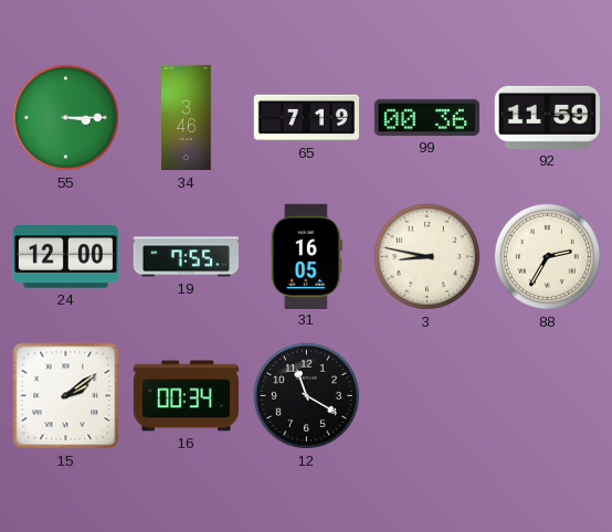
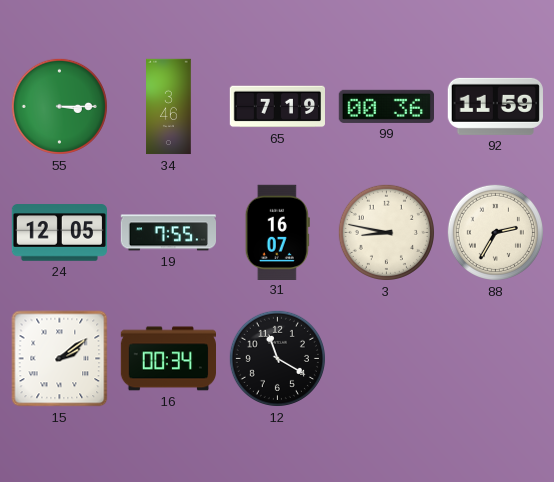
24: 12:00 -> 12:05
31: 16:05 -> 16:07
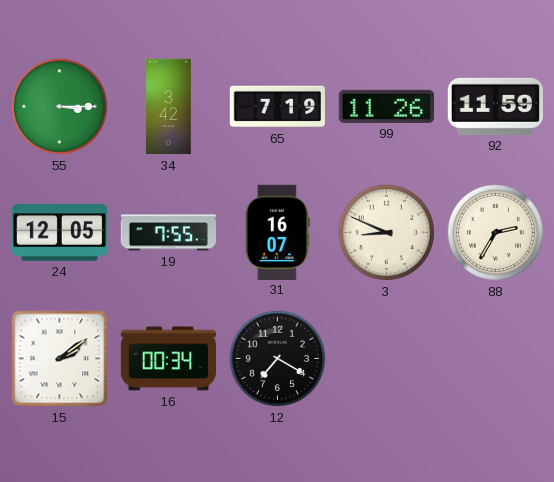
34: 3:46 -> 3:42
99: 00:36 -> 11:26
3: 8:47 -> 8:49
12: 11:20 -> 7:20
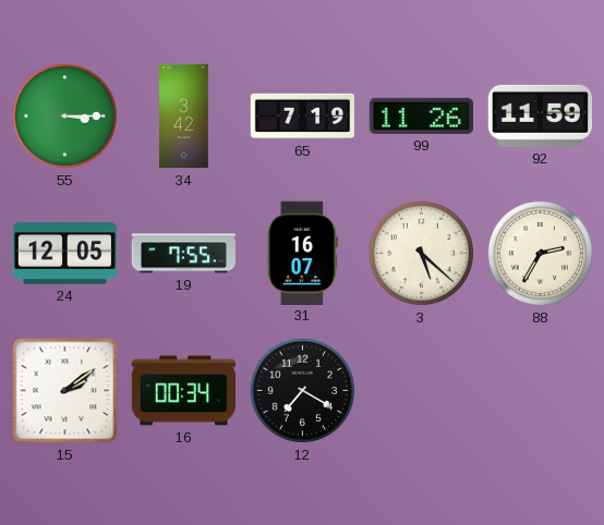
3: 8:49 -> 5:22
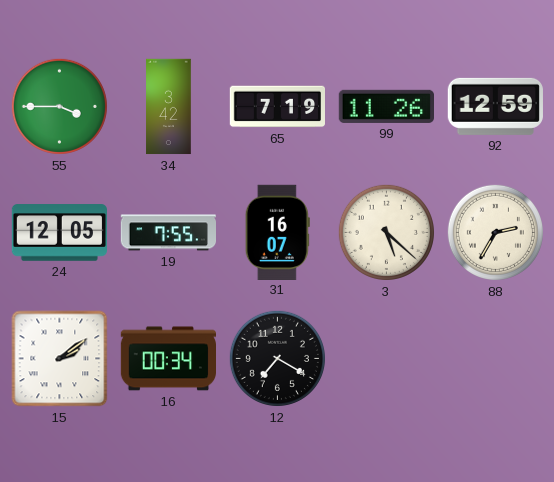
55: 3:15 -> 3:45
92: 11:59 -> 12:59
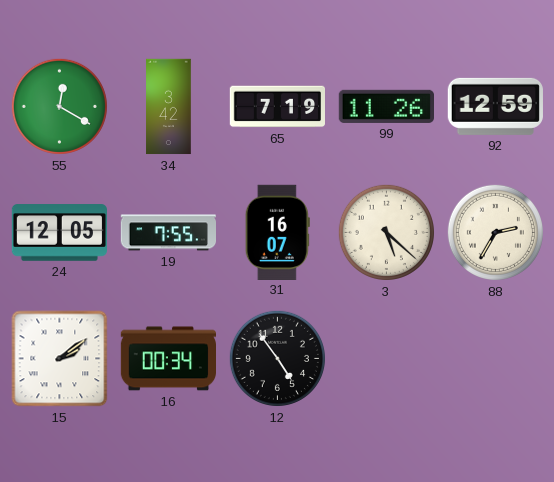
55: 3:45 -> 12:20
12: 7:20 -> 4:54
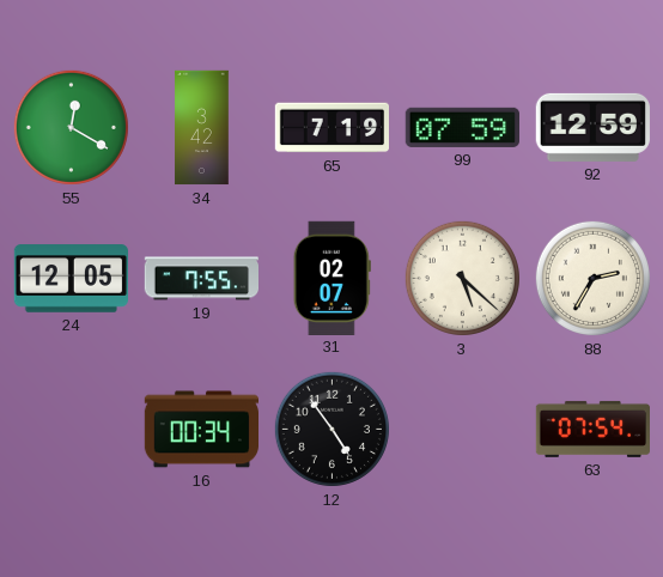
99: 11:26 -> 07:59
31: 16:07 -> 02:07
15: 2:09 -> none
63: none -> 07:54
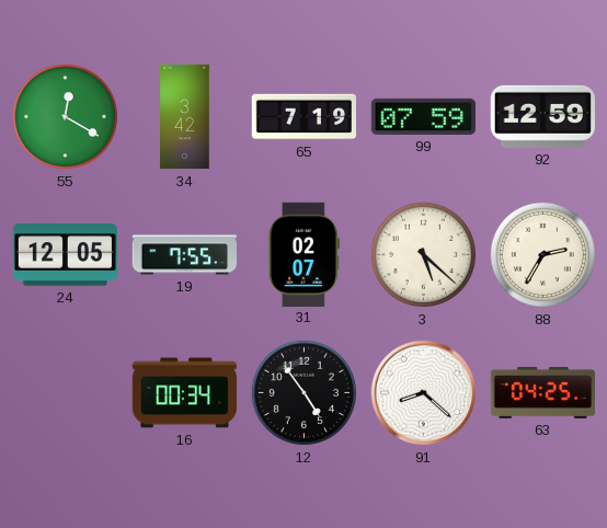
91: none -> 8:22
63: 07:54 -> 04:25
